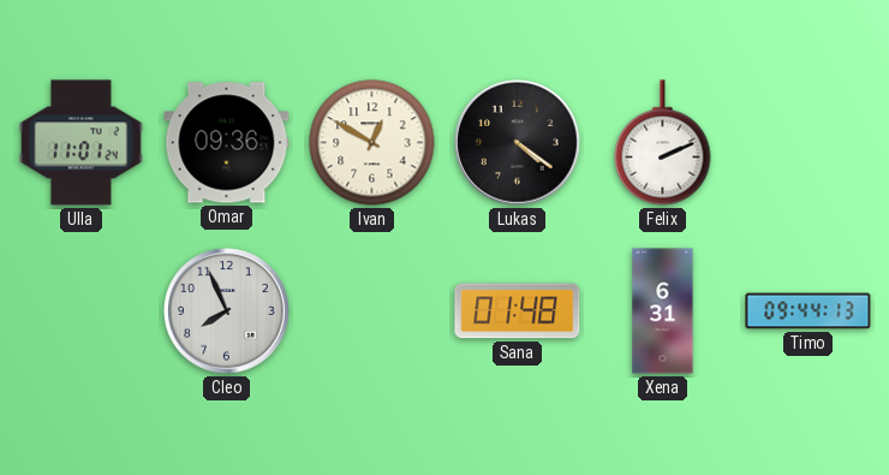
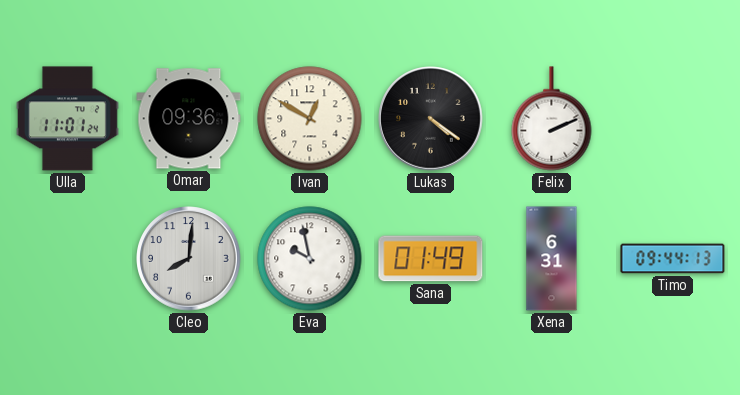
Cleo: 7:56 -> 8:01
Eva: none -> 9:58
Sana: 01:48 -> 01:49
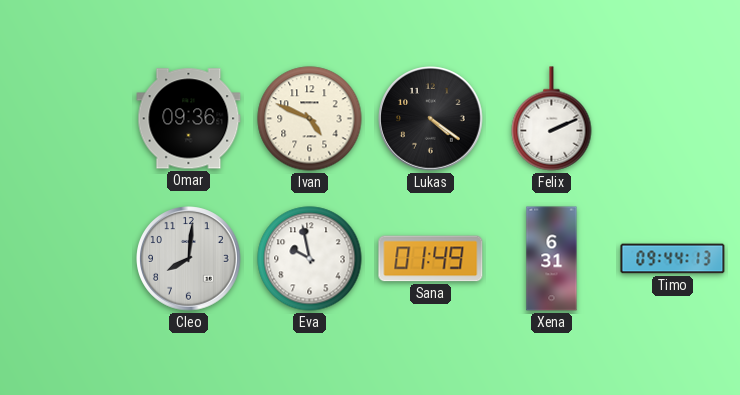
Ulla: 11:01 -> none
Ivan: 12:50 -> 4:49
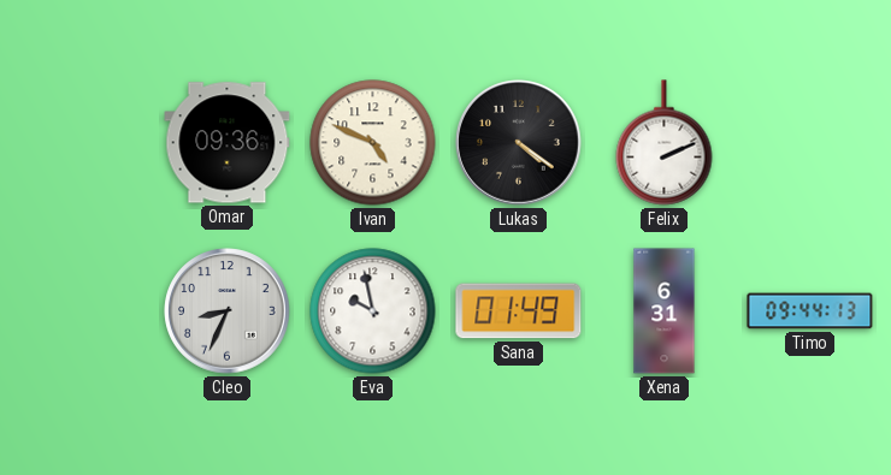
Cleo: 8:01 -> 8:34
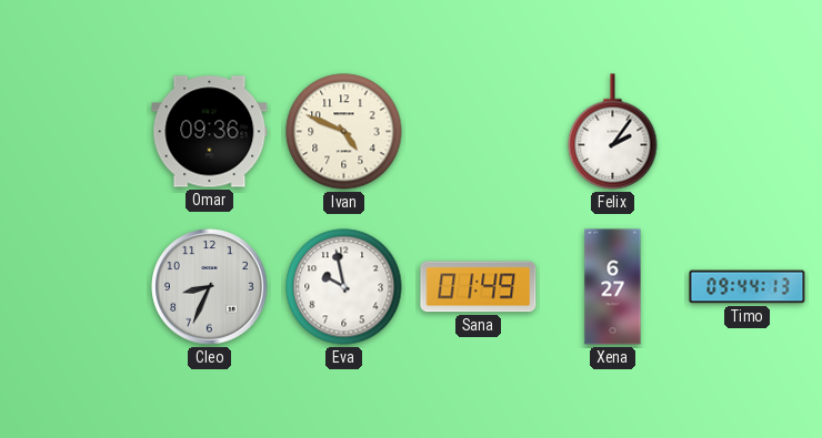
Lukas: 4:21 -> none
Felix: 2:11 -> 2:06
Xena: 6:31 -> 6:27
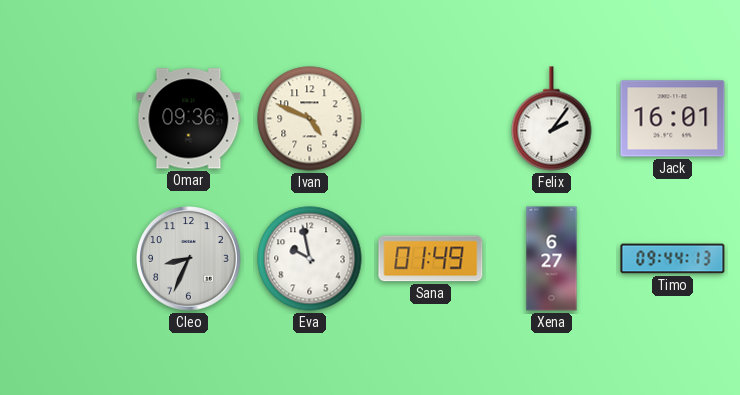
Jack: none -> 16:01
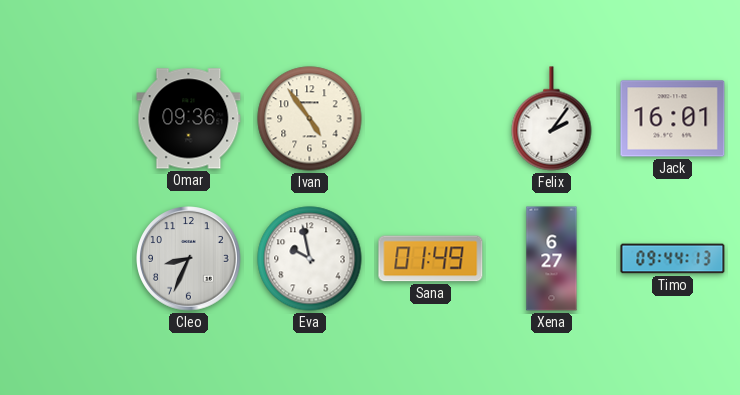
Ivan: 4:49 -> 4:54
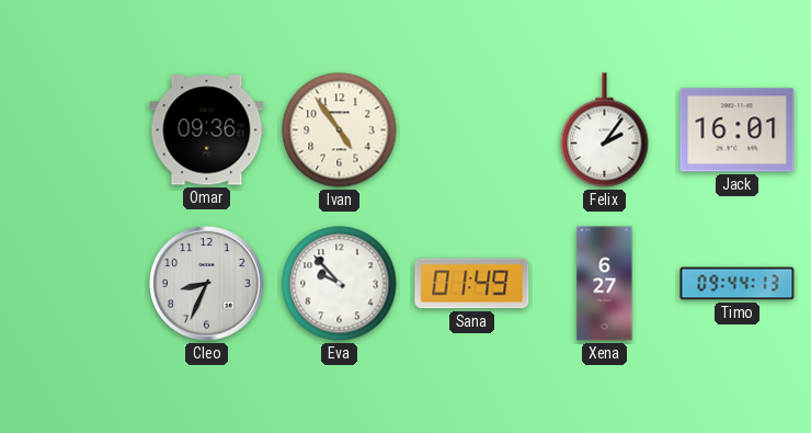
Eva: 9:58 -> 9:53
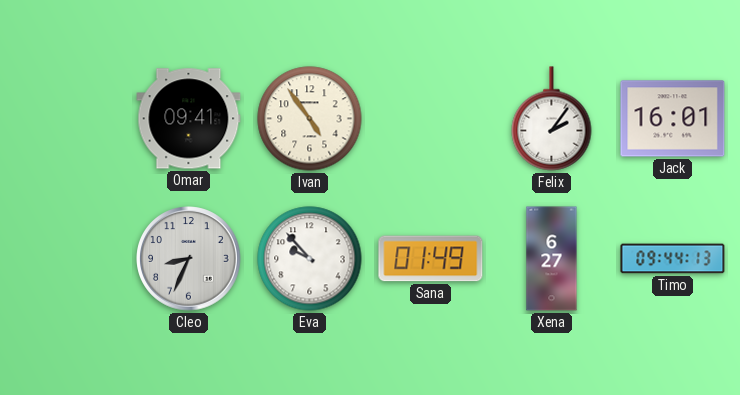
Omar: 09:36 -> 09:41
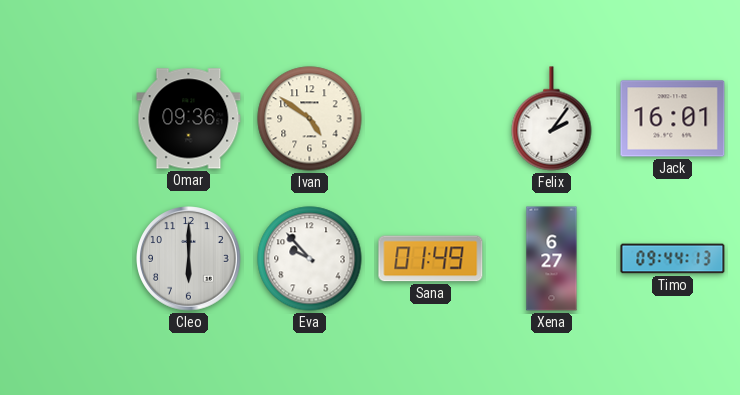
Omar: 09:41 -> 09:36
Ivan: 4:54 -> 4:51
Cleo: 8:34 -> 6:00
